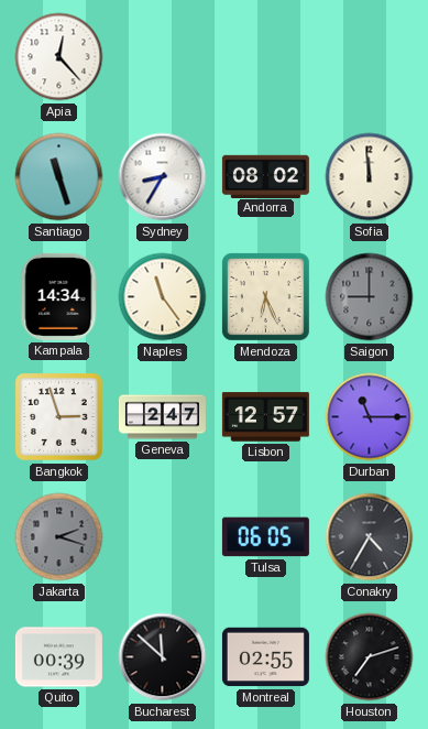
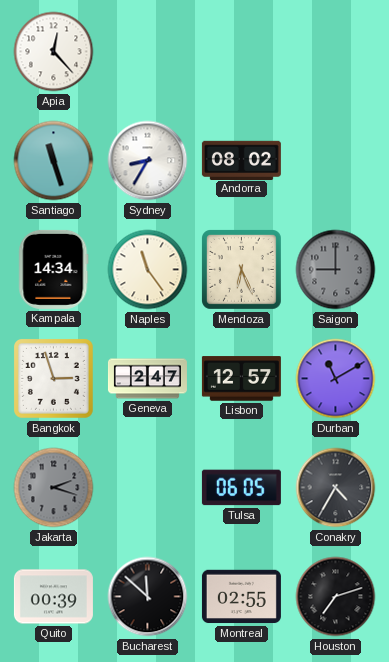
Sofia: 11:59 -> none
Durban: 11:15 -> 11:10
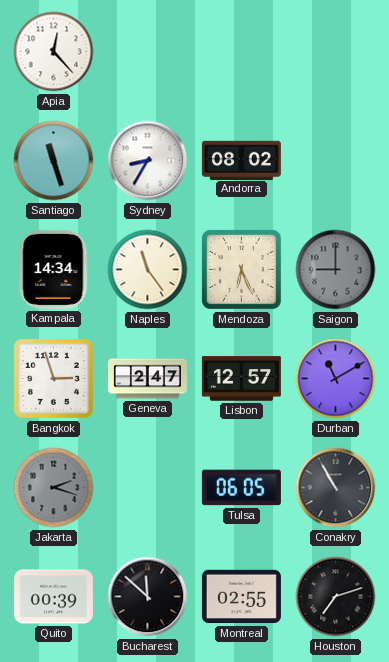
Conakry: 4:35 -> 10:55
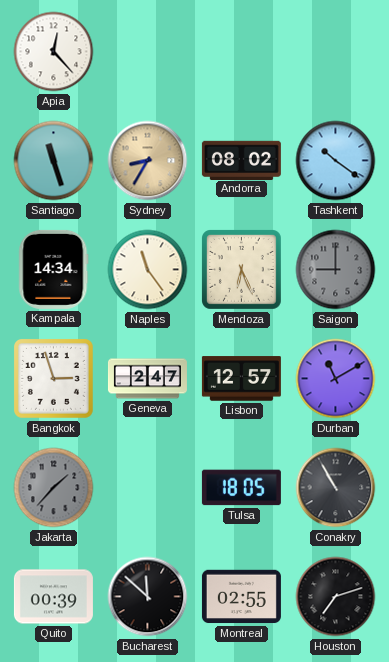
Sydney dial: white -> champagne
Tashkent: none -> 10:21
Jakarta: 2:18 -> 1:37
Tulsa: 06:05 -> 18:05
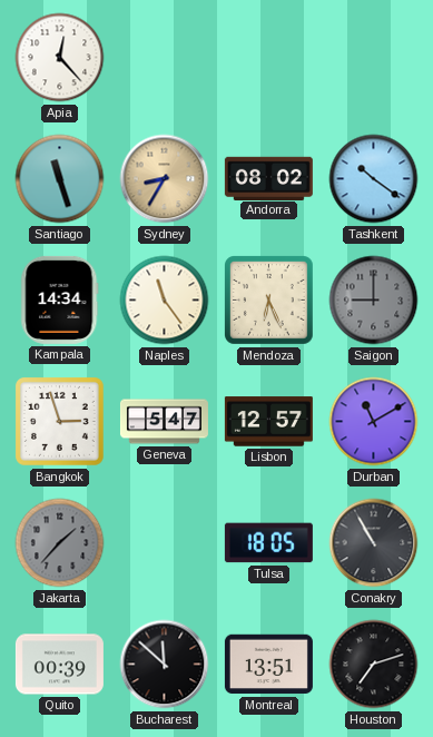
Geneva: 2:47 -> 5:47
Montreal: 02:55 -> 13:51
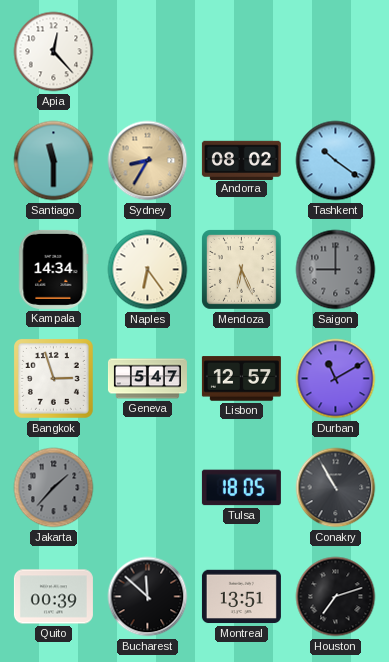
Santiago: 11:27 -> 11:30
Naples: 11:24 -> 6:24
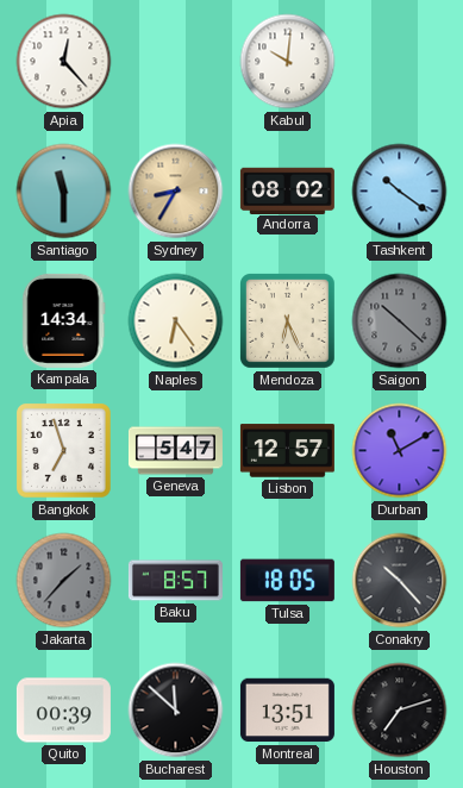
Kabul: none -> 10:01
Saigon: 9:00 -> 10:22
Bangkok: 2:57 -> 6:57
Baku: none -> 8:57
Conakry: 10:55 -> 10:23
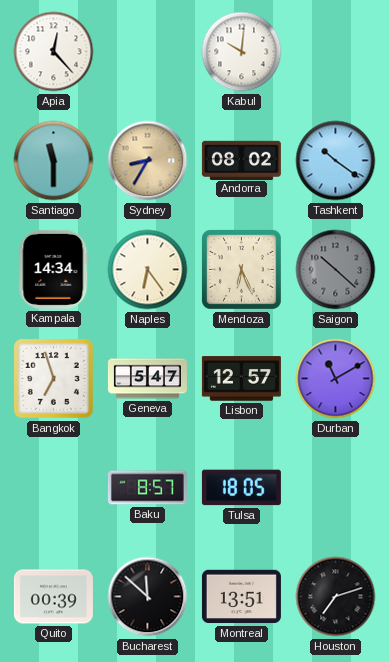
Jakarta: 1:37 -> none
Conakry: 10:23 -> none
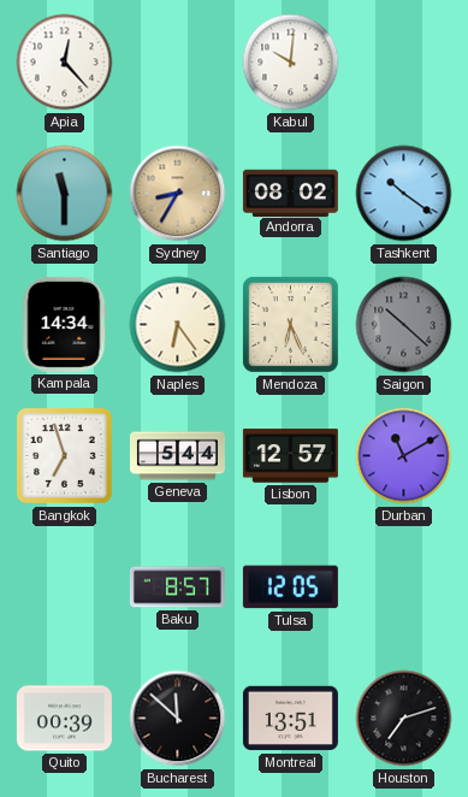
Geneva: 5:47 -> 5:44
Tulsa: 18:05 -> 12:05
